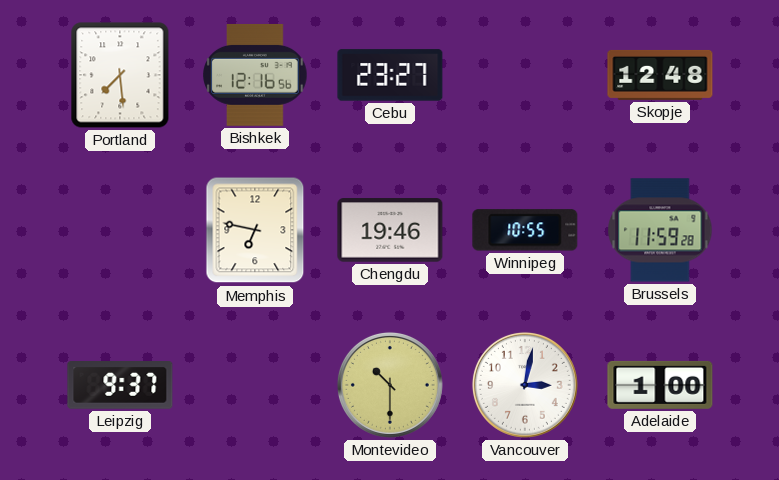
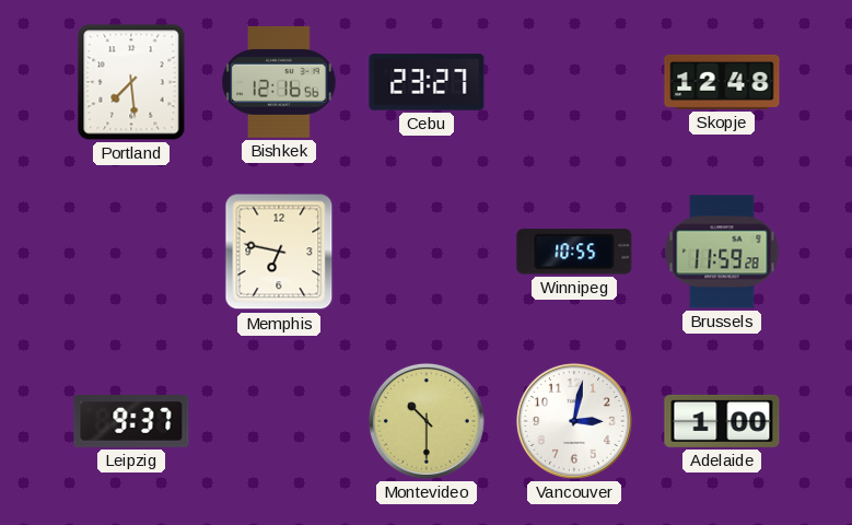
Chengdu: 19:46 -> none
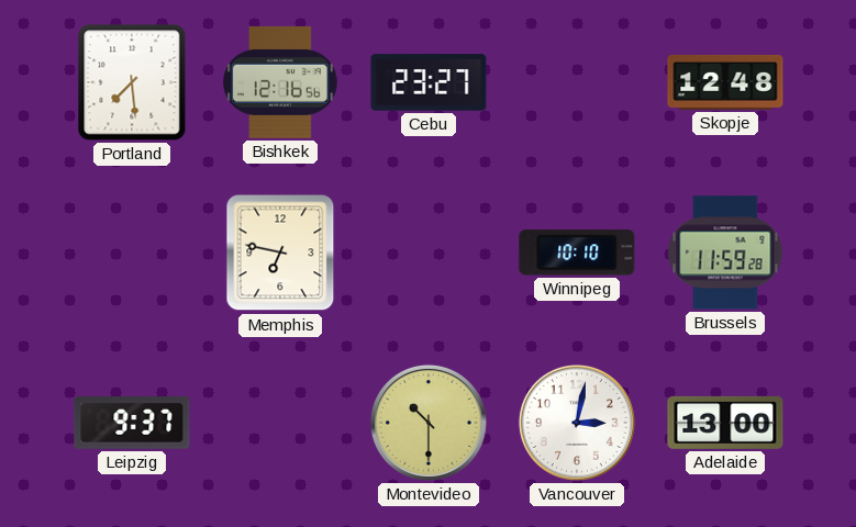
Winnipeg: 10:55 -> 10:10
Adelaide: 1:00 -> 13:00
